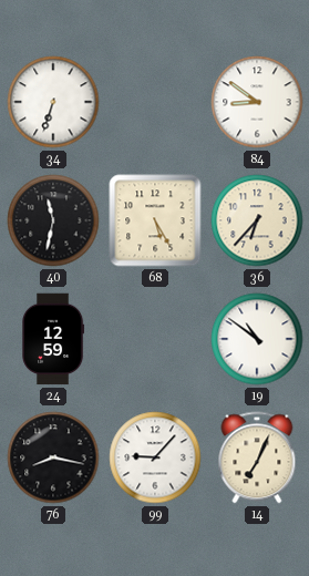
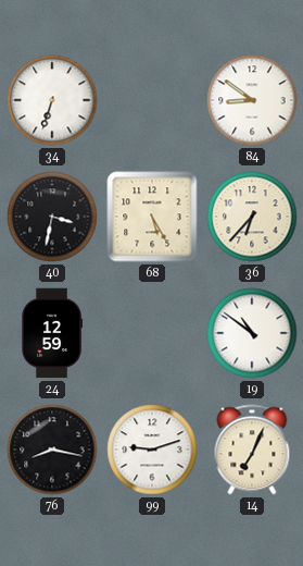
40: 11:32 -> 3:32
99: 9:07 -> 9:12
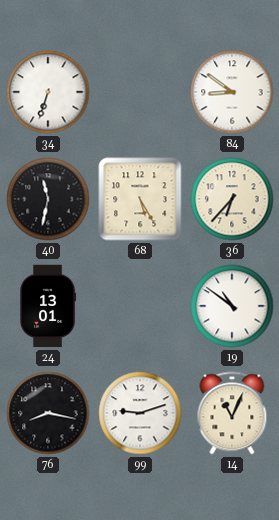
40: 3:32 -> 11:32
24: 12:59 -> 13:01
14: 7:04 -> 11:04
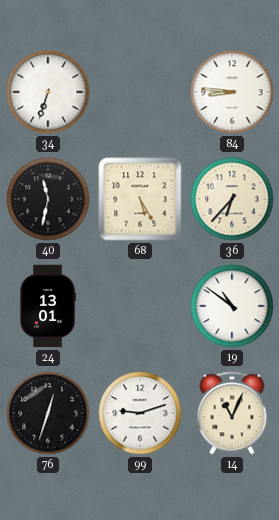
84: 8:51 -> 8:46
76: 8:17 -> 12:33
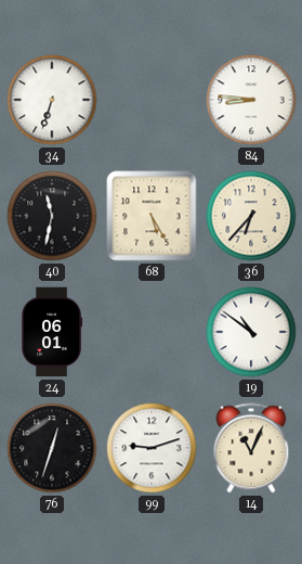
24: 13:01 -> 06:01
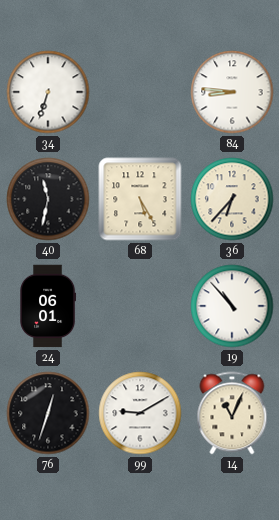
19: 10:51 -> 10:53
99: 9:12 -> 9:10
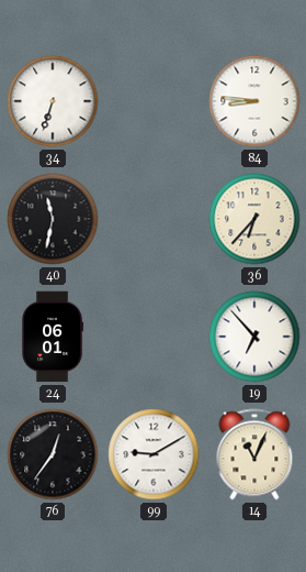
68: 5:25 -> none
19: 10:53 -> 6:53
76: 12:33 -> 12:36
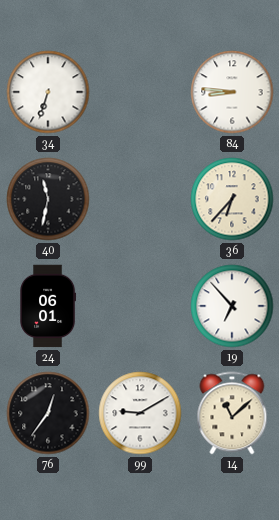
14: 11:04 -> 11:08
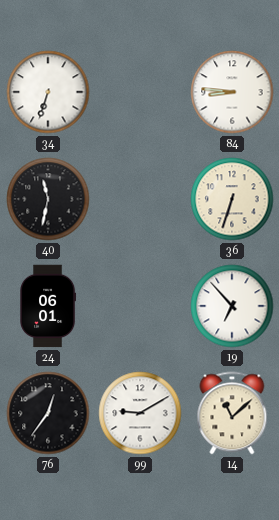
36: 6:37 -> 6:33
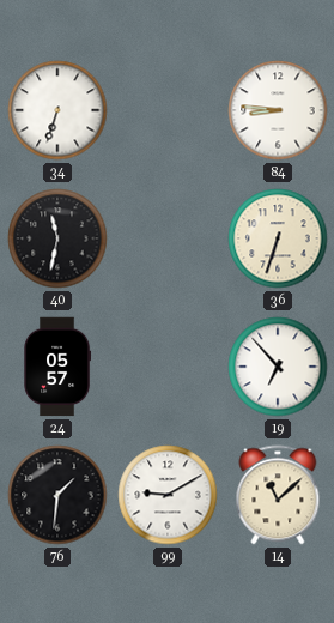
24: 06:01 -> 05:57
76: 12:36 -> 1:31
